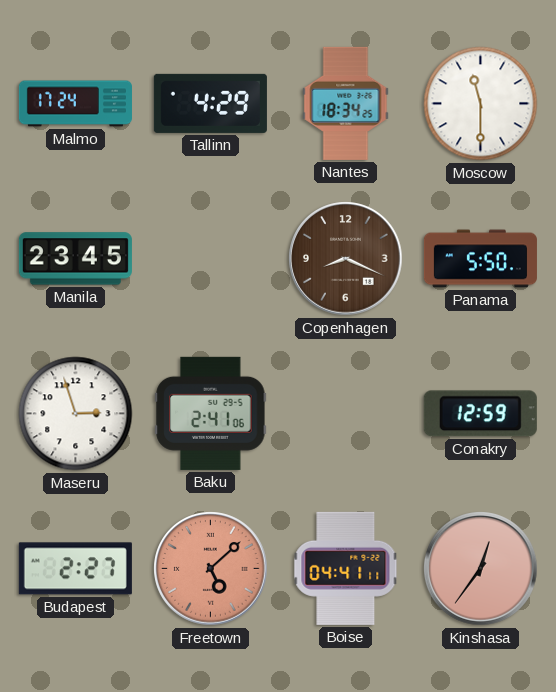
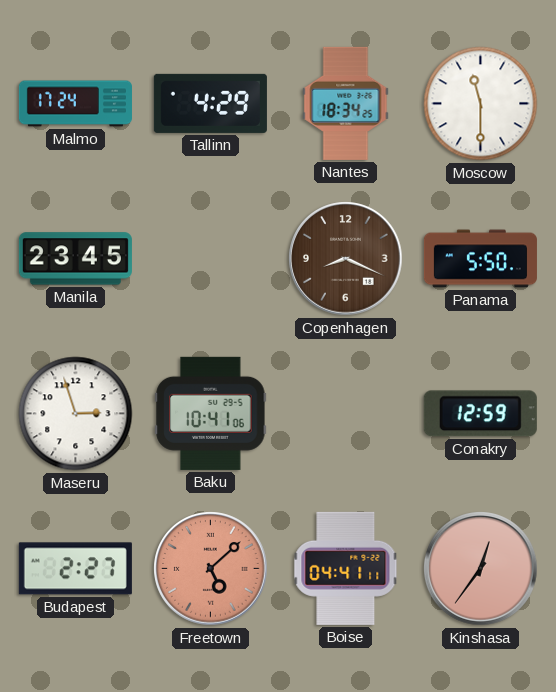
Baku: 2:41 -> 10:41
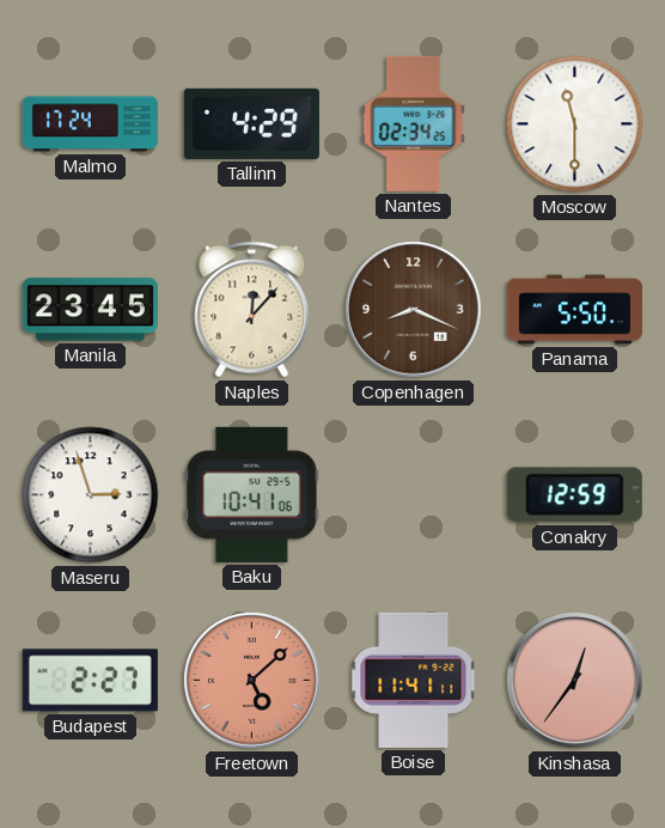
Nantes: 18:34 -> 02:34
Naples: none -> 12:07
Boise: 04:41 -> 11:41
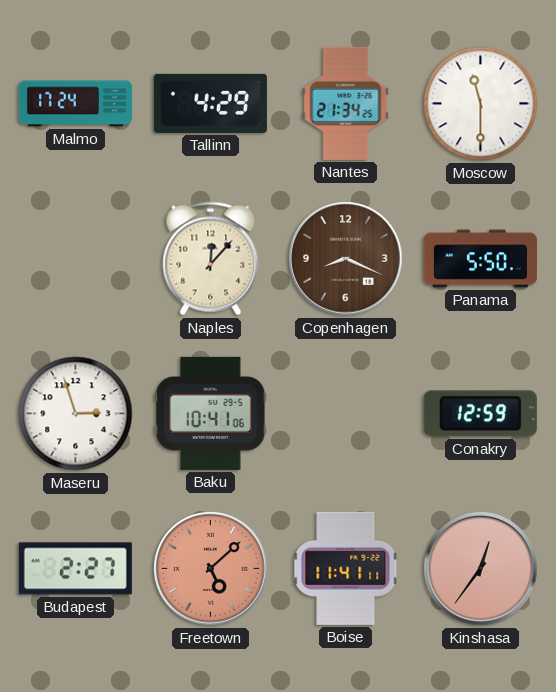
Nantes: 02:34 -> 21:34
Manila: 23:45 -> none
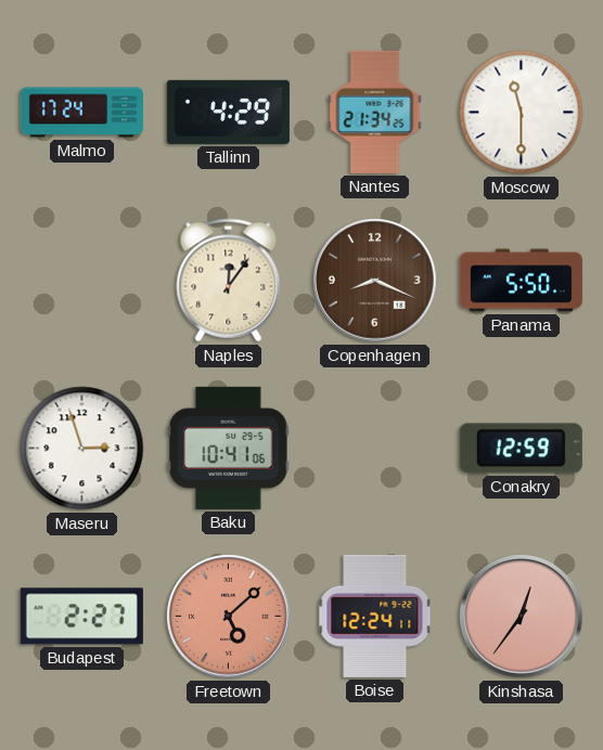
Naples: 12:07 -> 12:06
Boise: 11:41 -> 12:24
